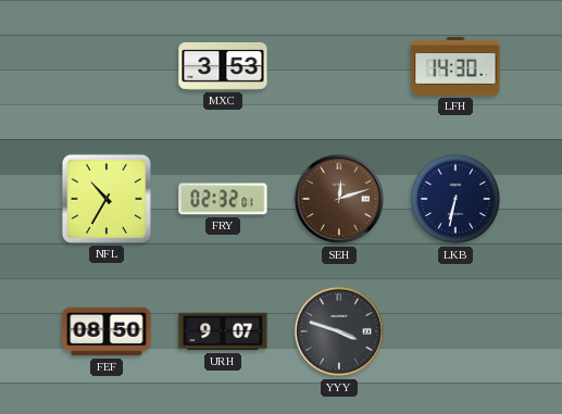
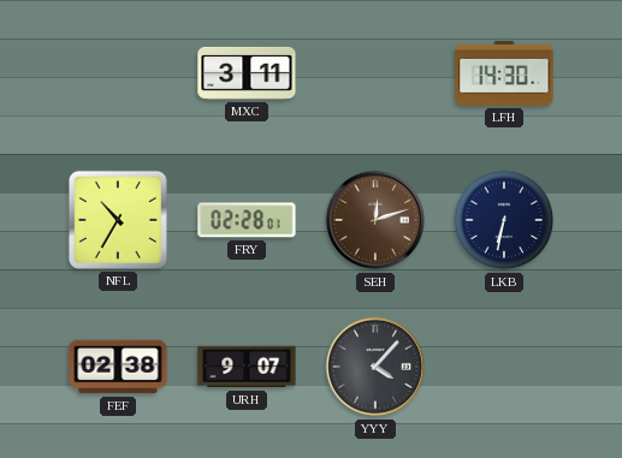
MXC: 3:53 -> 3:11
FRY: 02:32 -> 02:28
FEF: 08:50 -> 02:38
YYY: 3:48 -> 4:07
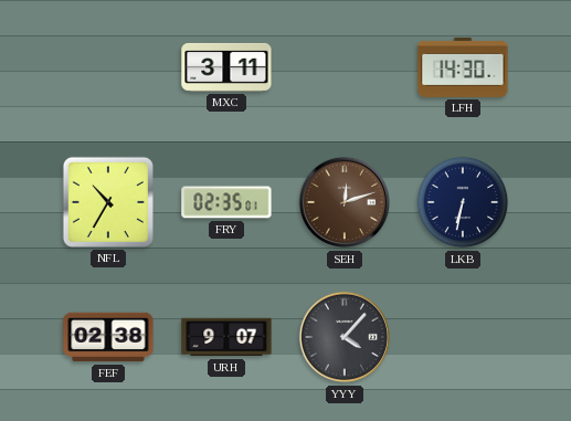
FRY: 02:28 -> 02:35
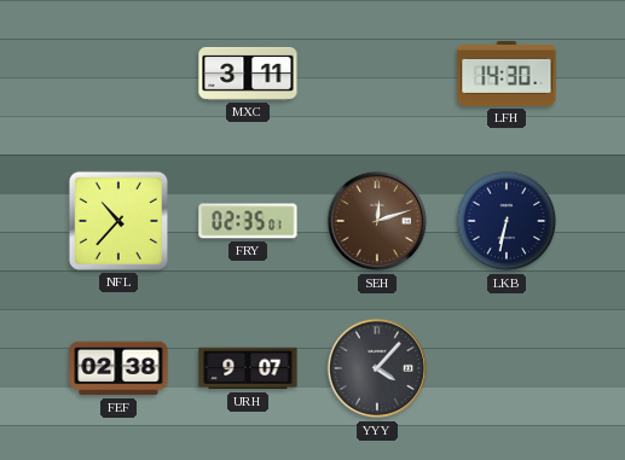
NFL: 10:35 -> 10:37
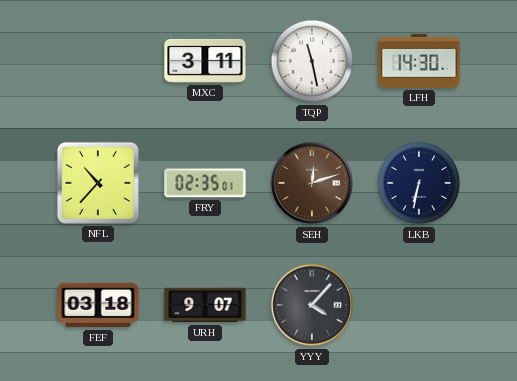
TQP: none -> 11:28
FEF: 02:38 -> 03:18
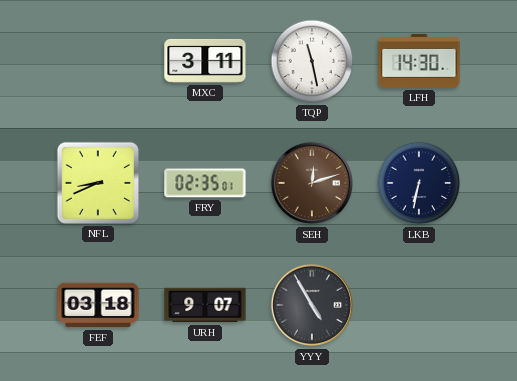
NFL: 10:37 -> 8:41
YYY: 4:07 -> 4:55
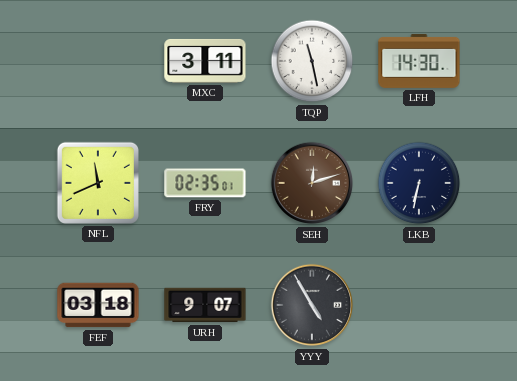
NFL: 8:41 -> 11:41
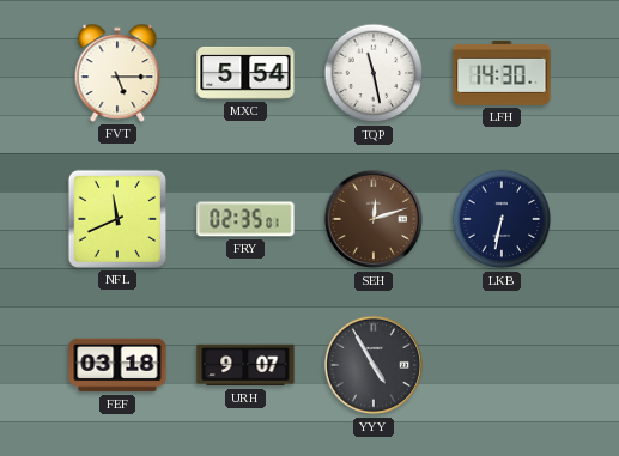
FVT: none -> 5:15
MXC: 3:11 -> 5:54
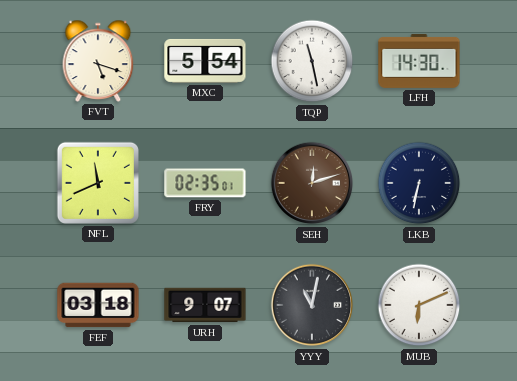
FVT: 5:15 -> 5:18
YYY: 4:55 -> 11:02
MUB: none -> 6:11
